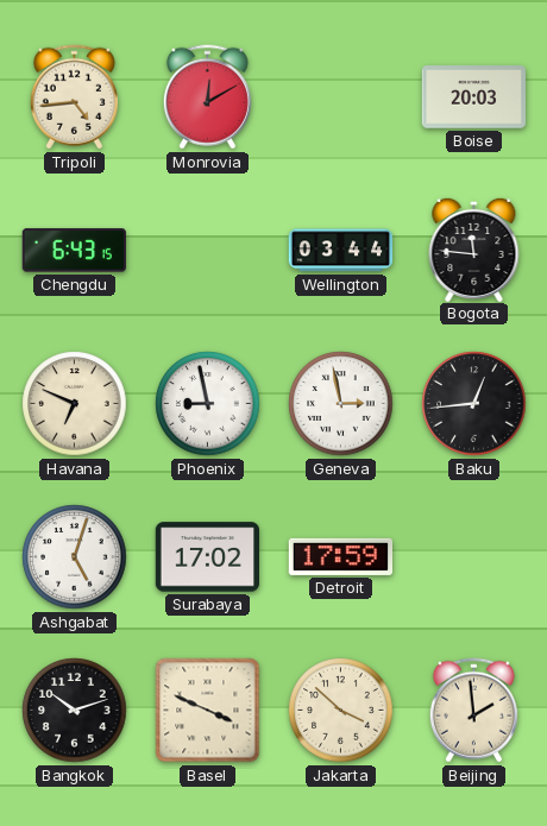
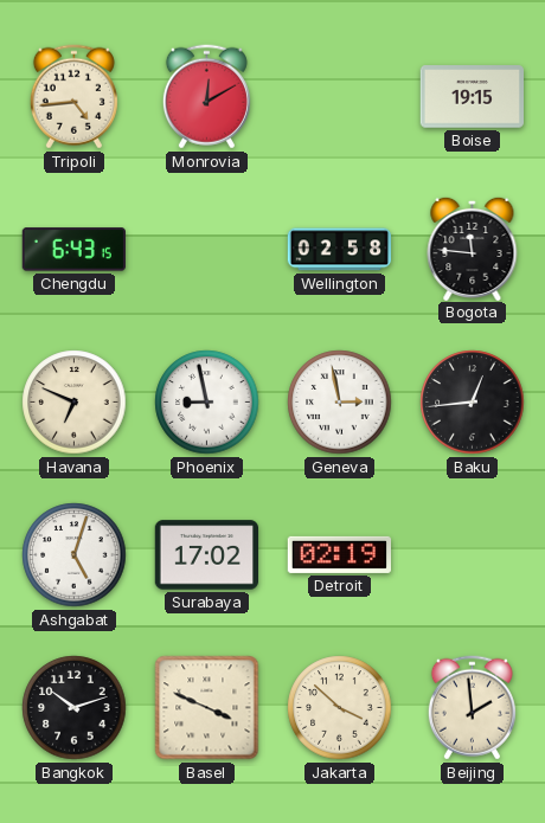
Boise: 20:03 -> 19:15
Wellington: 03:44 -> 02:58
Detroit: 17:59 -> 02:19
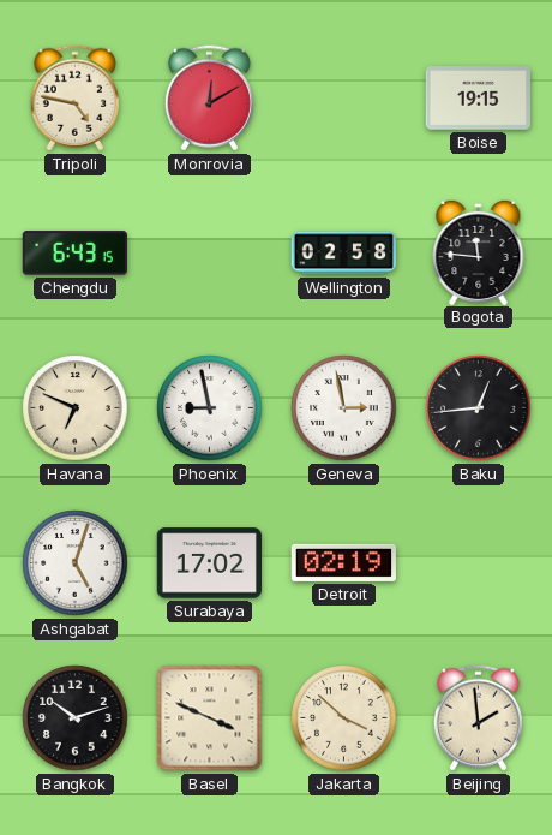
Tripoli: 4:44 -> 4:47
